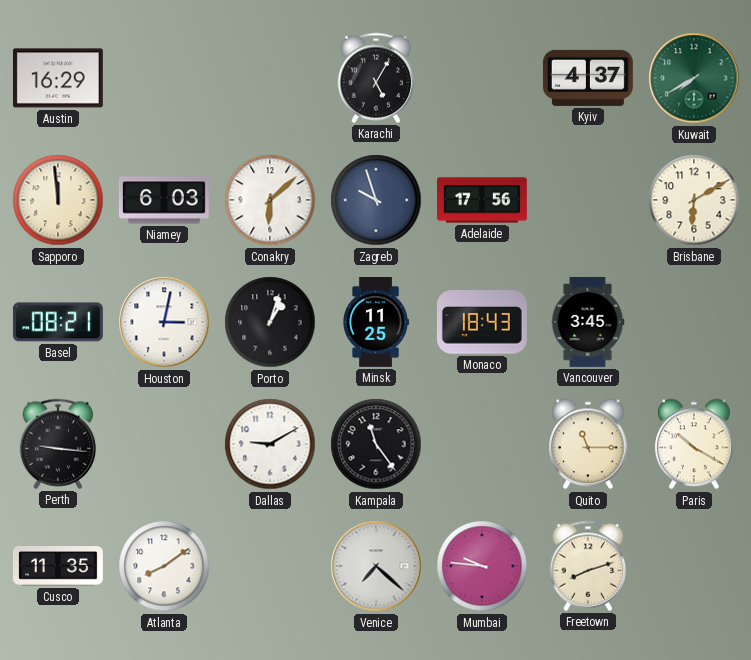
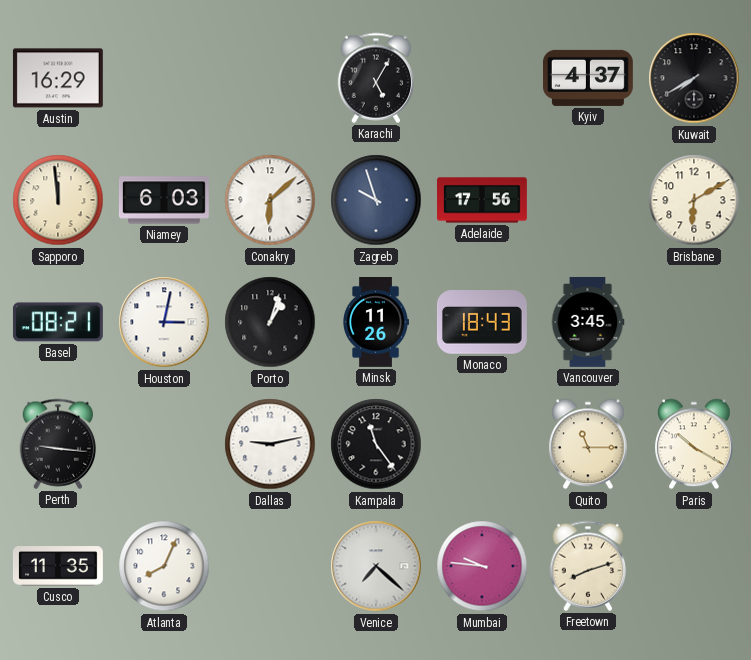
Kuwait dial: green -> black
Minsk: 11:25 -> 11:26
Dallas: 9:10 -> 9:13
Atlanta: 8:09 -> 8:04
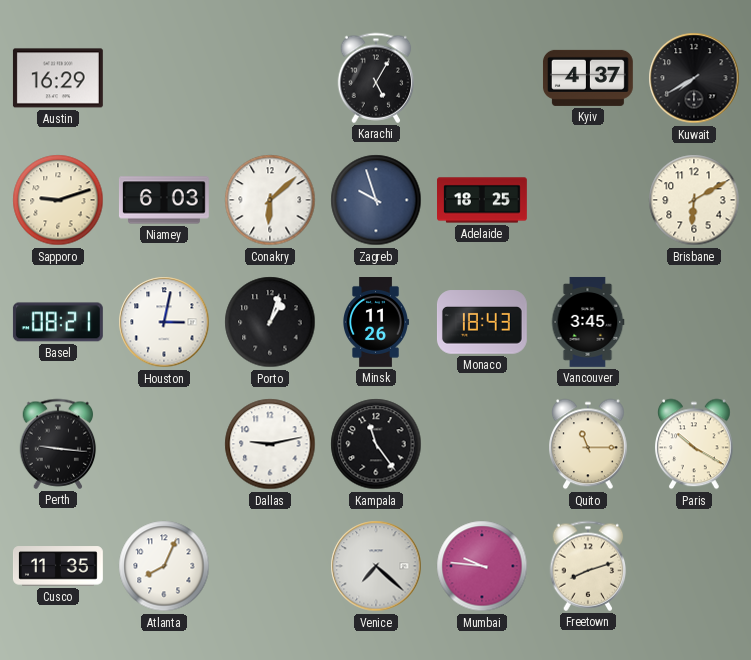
Sapporo: 11:59 -> 9:12
Adelaide: 17:56 -> 18:25
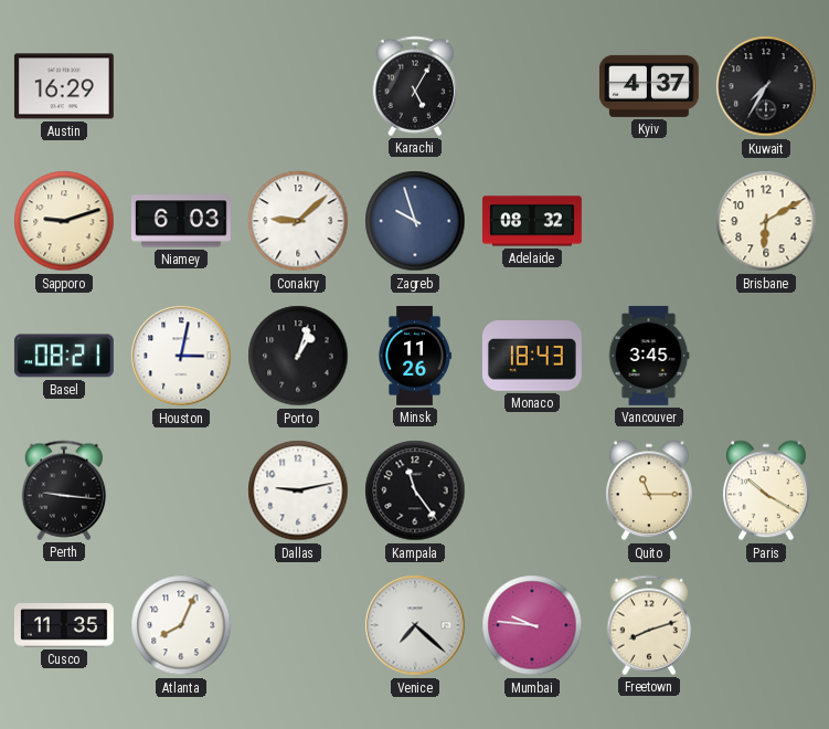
Kuwait: 7:40 -> 7:35
Conakry: 6:08 -> 9:08
Adelaide: 18:25 -> 08:32
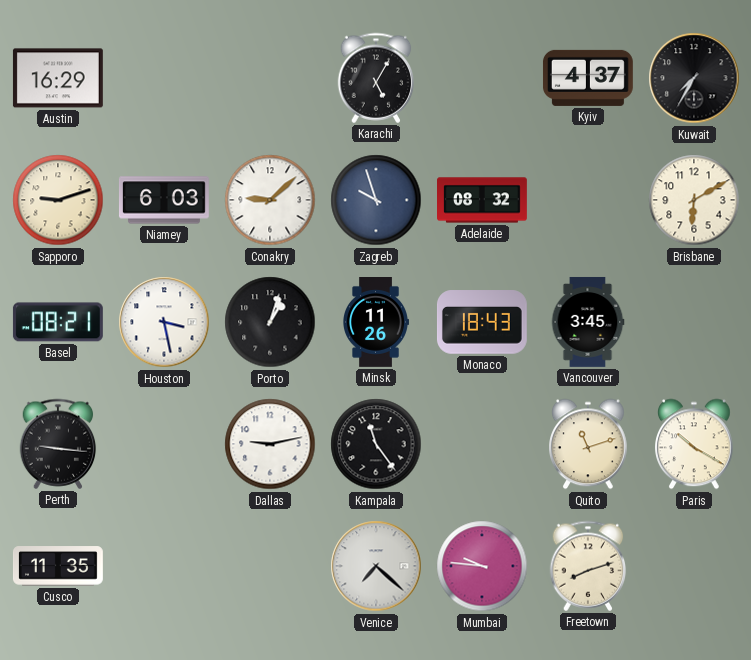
Houston: 3:02 -> 3:28
Quito: 11:15 -> 11:12
Atlanta: 8:04 -> none
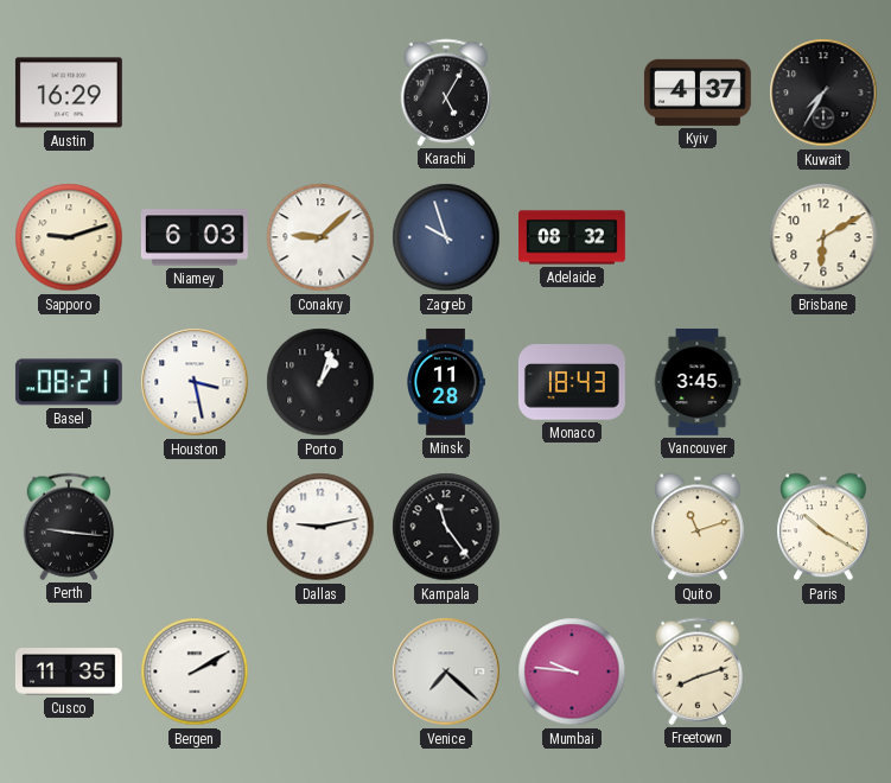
Minsk: 11:26 -> 11:28
Bergen: none -> 2:10
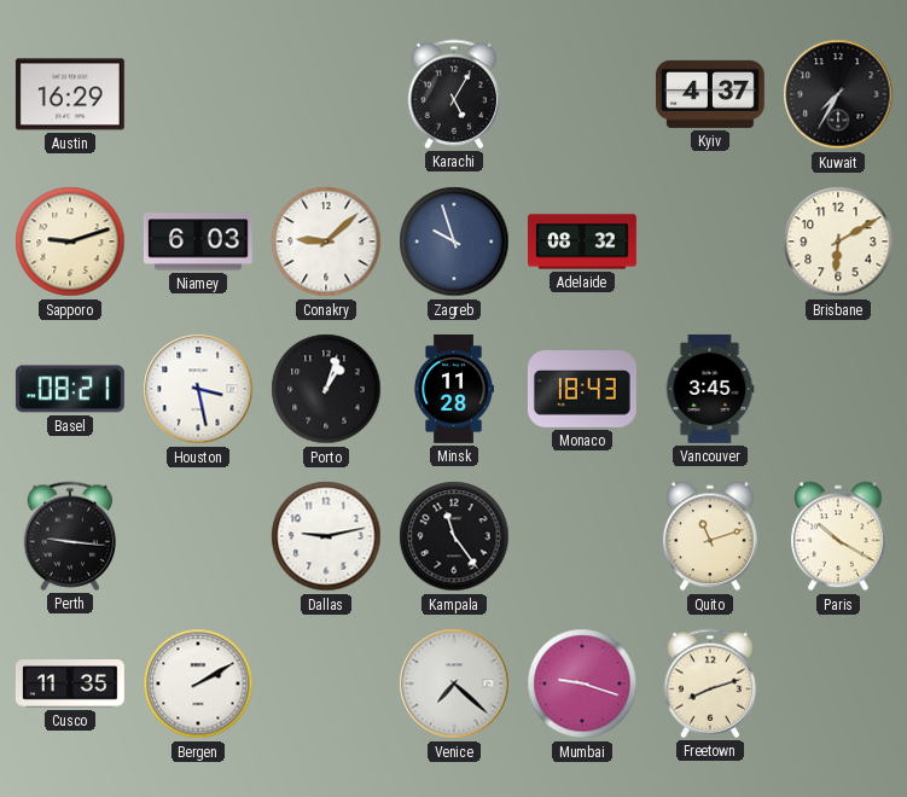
Mumbai: 9:46 -> 9:18
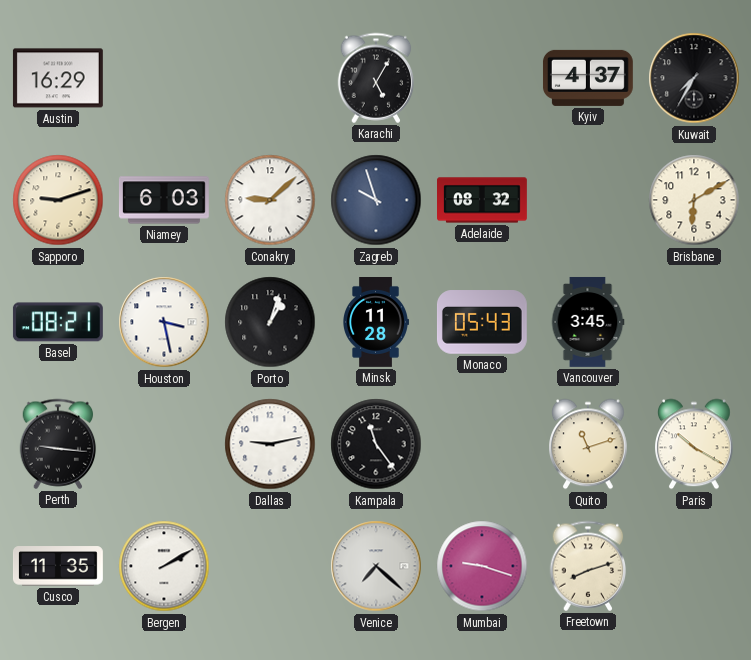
Monaco: 18:43 -> 05:43
